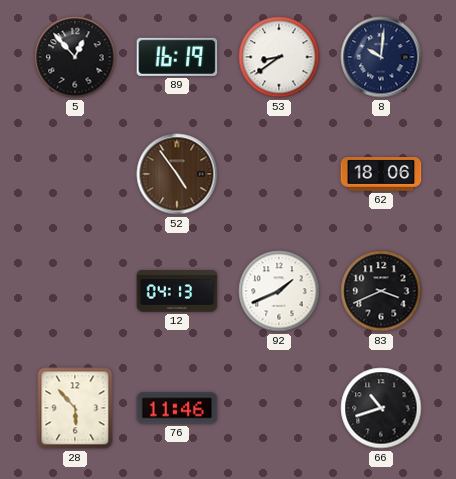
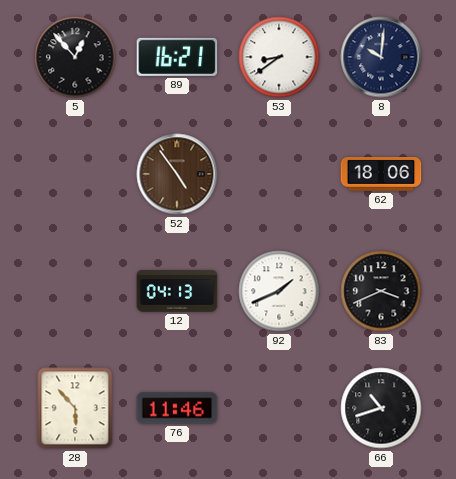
89: 16:19 -> 16:21
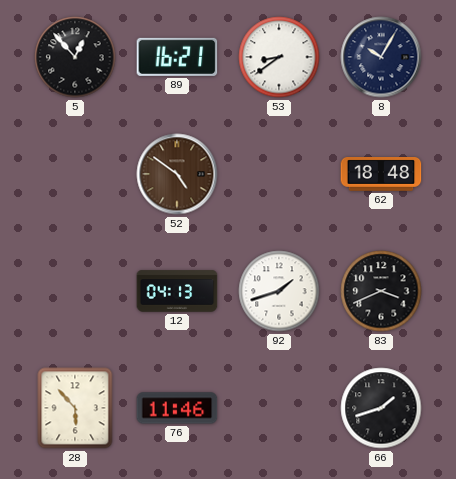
8: 10:01 -> 10:05
52: 4:54 -> 4:51
62: 18:06 -> 18:48
92: 1:41 -> 1:42
66: 10:42 -> 1:42
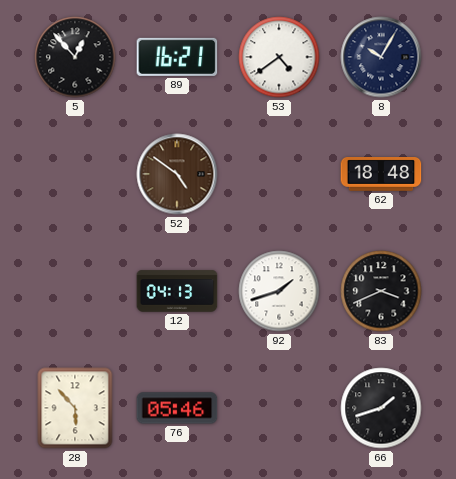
53: 8:39 -> 4:39
76: 11:46 -> 05:46
